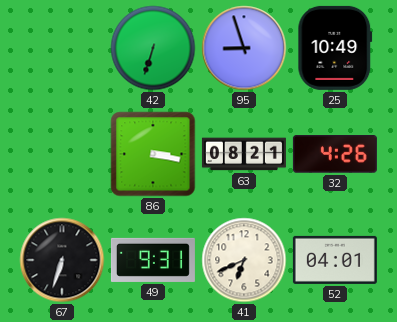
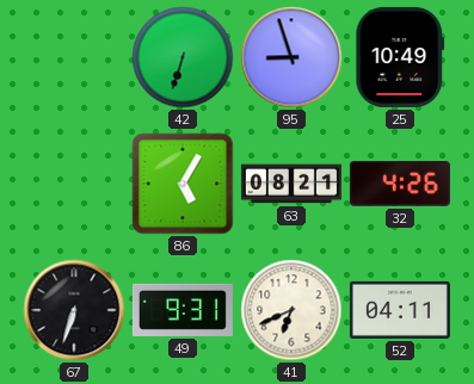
86: 3:17 -> 5:05
52: 04:01 -> 04:11
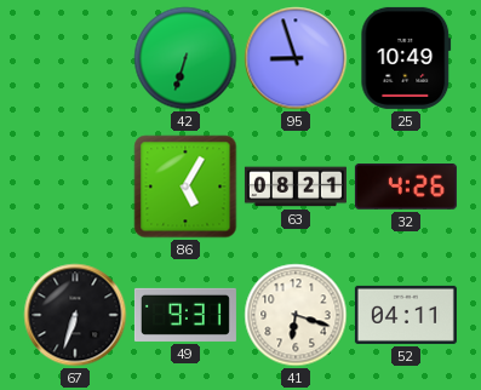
41: 6:41 -> 6:18
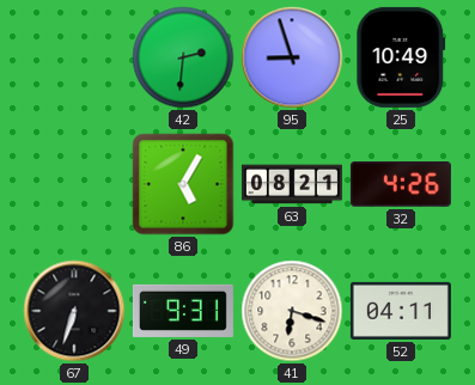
42: 6:33 -> 2:31
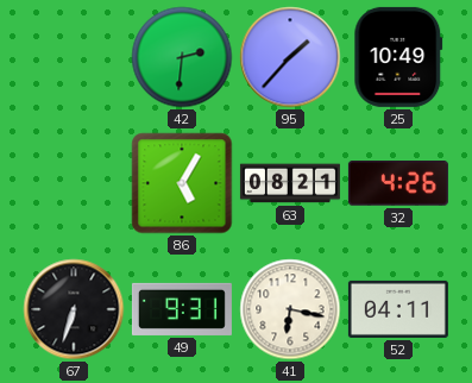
95: 8:57 -> 1:37
41: 6:18 -> 6:17
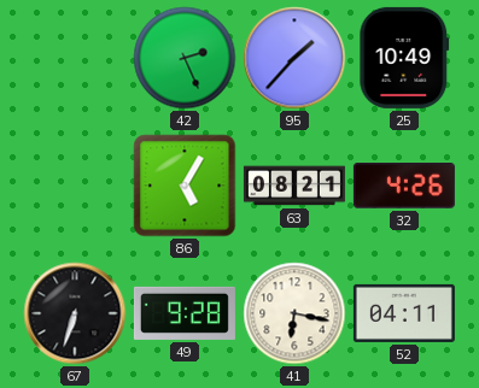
42: 2:31 -> 2:26
49: 9:31 -> 9:28
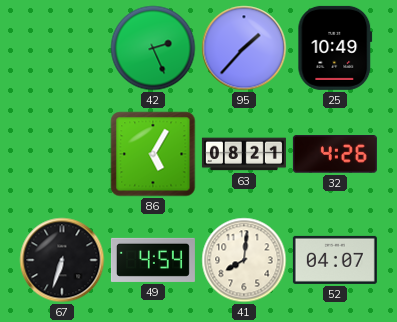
49: 9:28 -> 4:54
41: 6:17 -> 8:01
52: 04:11 -> 04:07
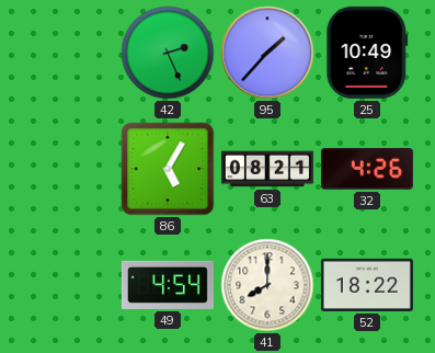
67: 6:33 -> none
41: 8:01 -> 8:00
52: 04:07 -> 18:22
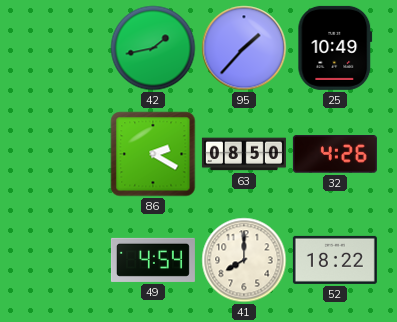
42: 2:26 -> 1:43
86: 5:05 -> 2:20
63: 08:21 -> 08:50
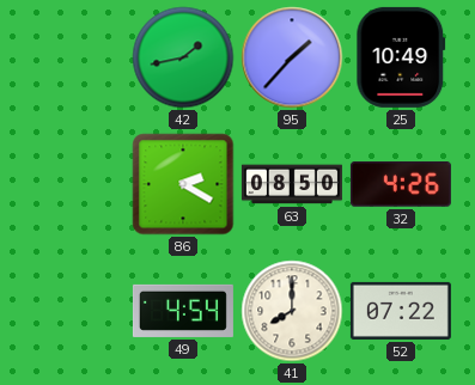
52: 18:22 -> 07:22
